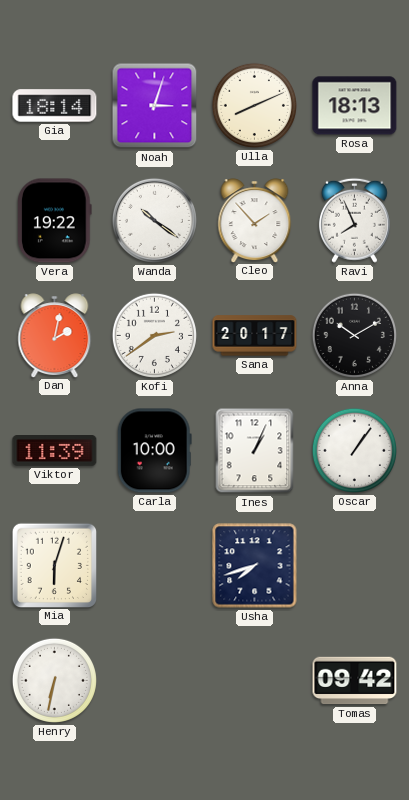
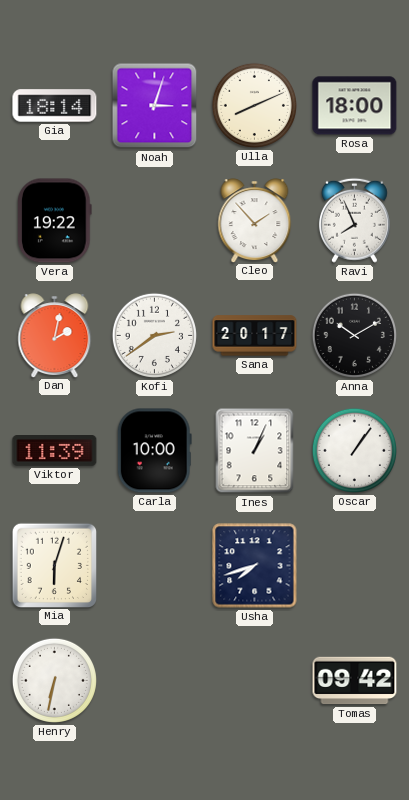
Rosa: 18:13 -> 18:00
Wanda: 10:21 -> none
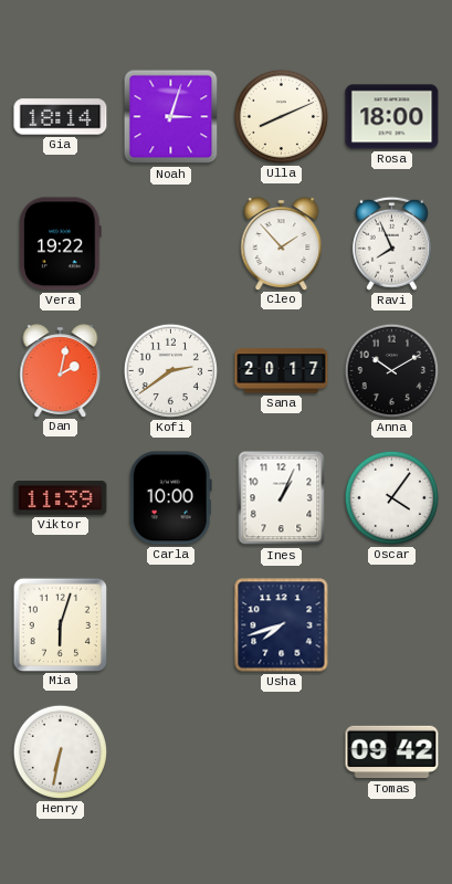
Oscar: 1:06 -> 4:06
